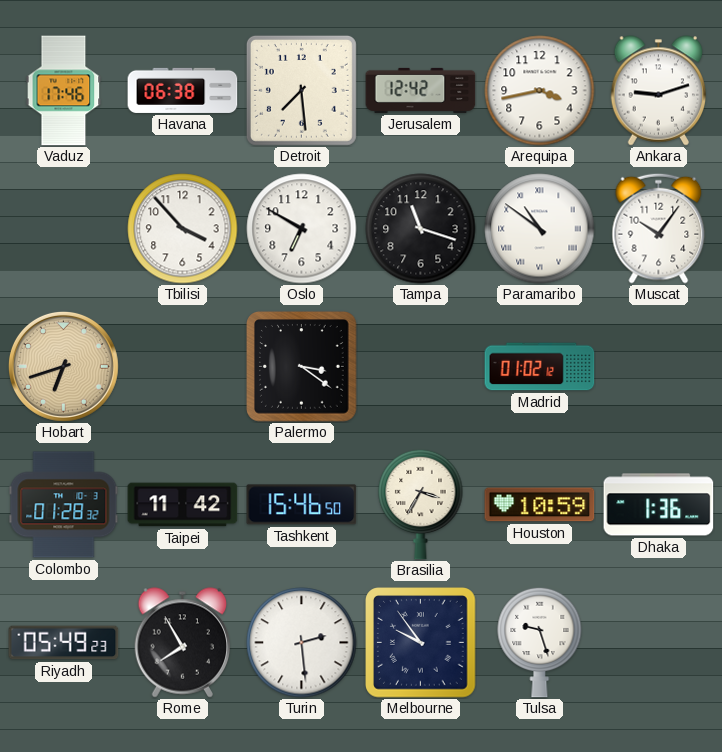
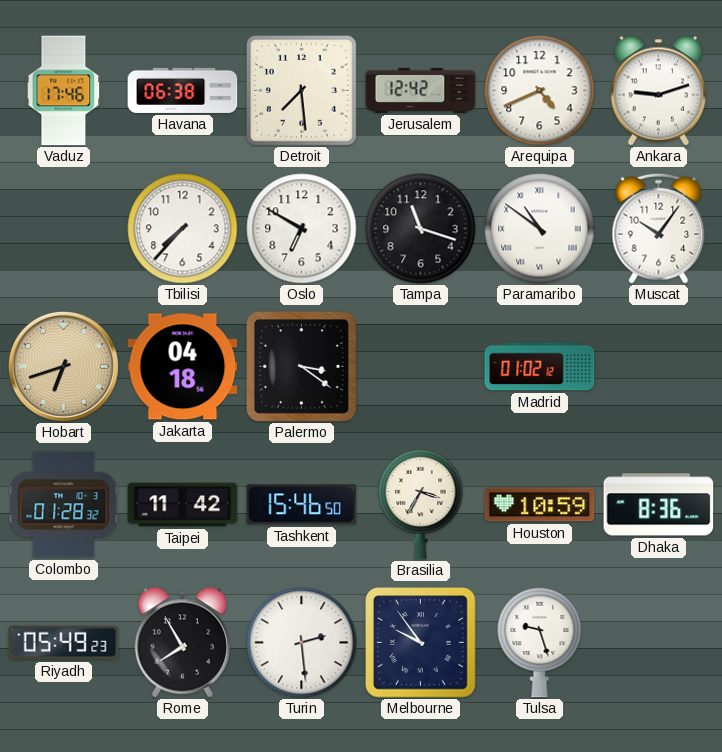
Arequipa: 3:43 -> 4:41
Tbilisi: 3:53 -> 7:37
Jakarta: none -> 04:18
Dhaka: 1:36 -> 8:36
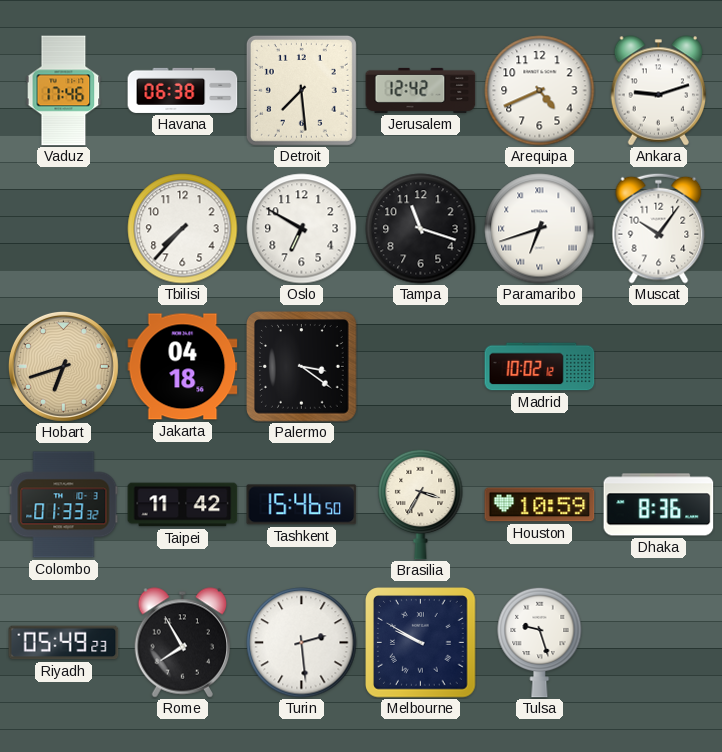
Paramaribo: 10:51 -> 6:42
Madrid: 01:02 -> 10:02
Colombo: 01:28 -> 01:33
Melbourne: 9:54 -> 9:50
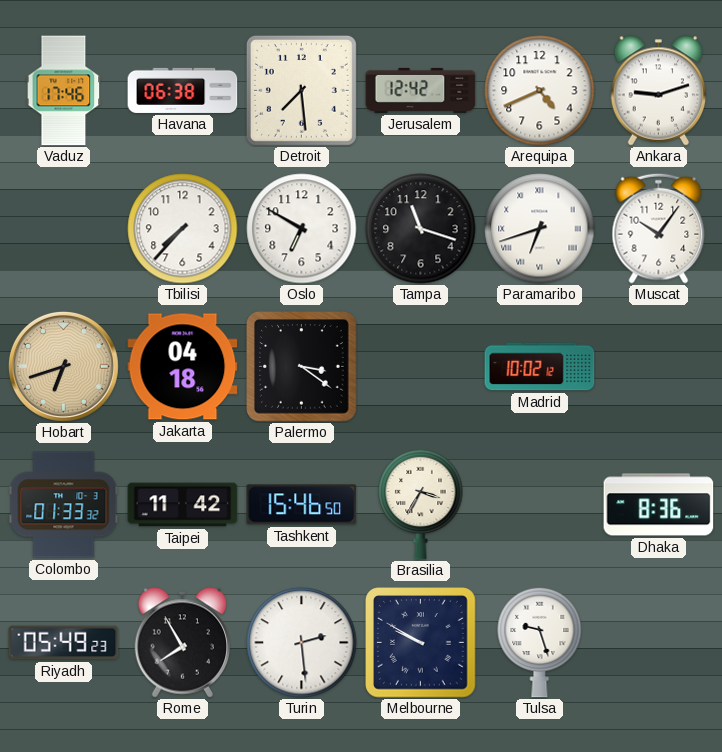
Houston: 10:59 -> none
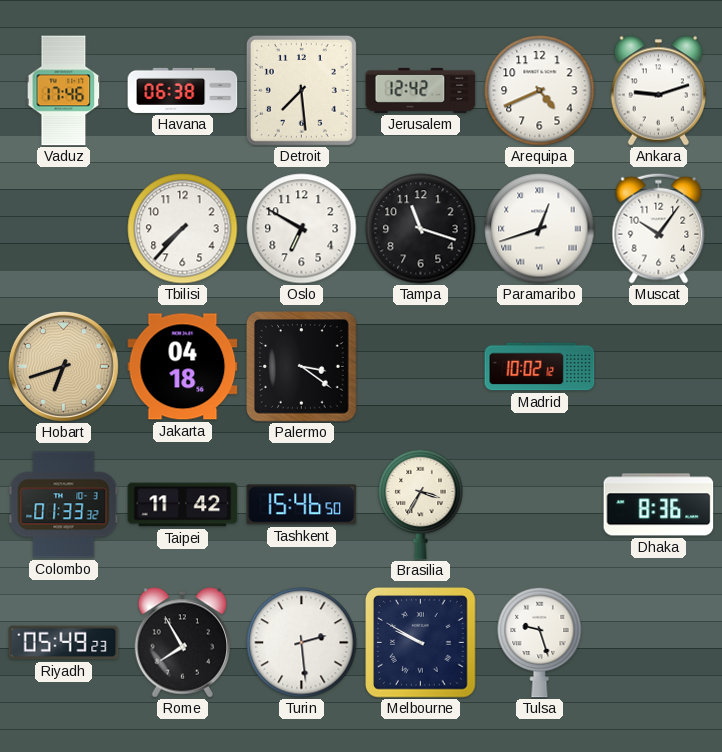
Paramaribo: 6:42 -> 12:42
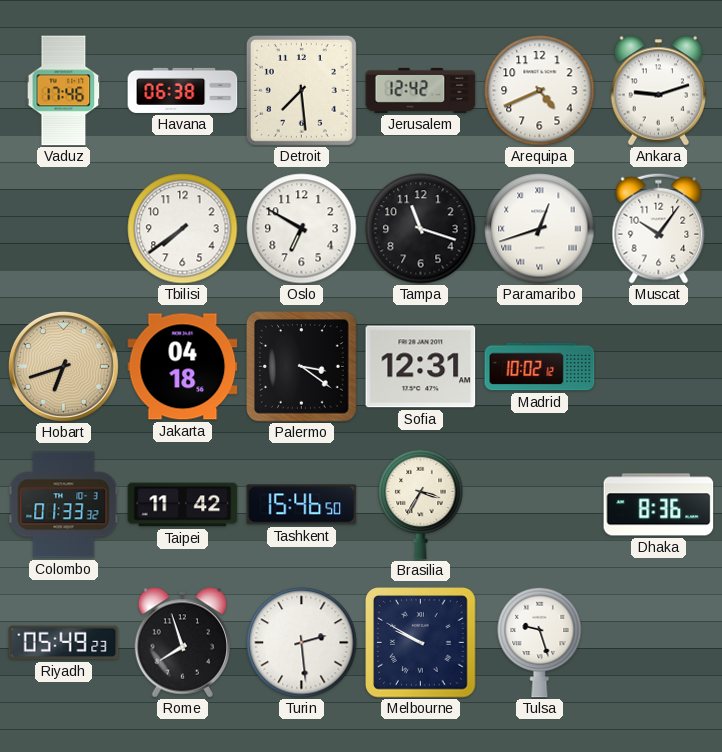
Tbilisi: 7:37 -> 7:39
Sofia: none -> 12:31
Rome: 7:55 -> 7:57
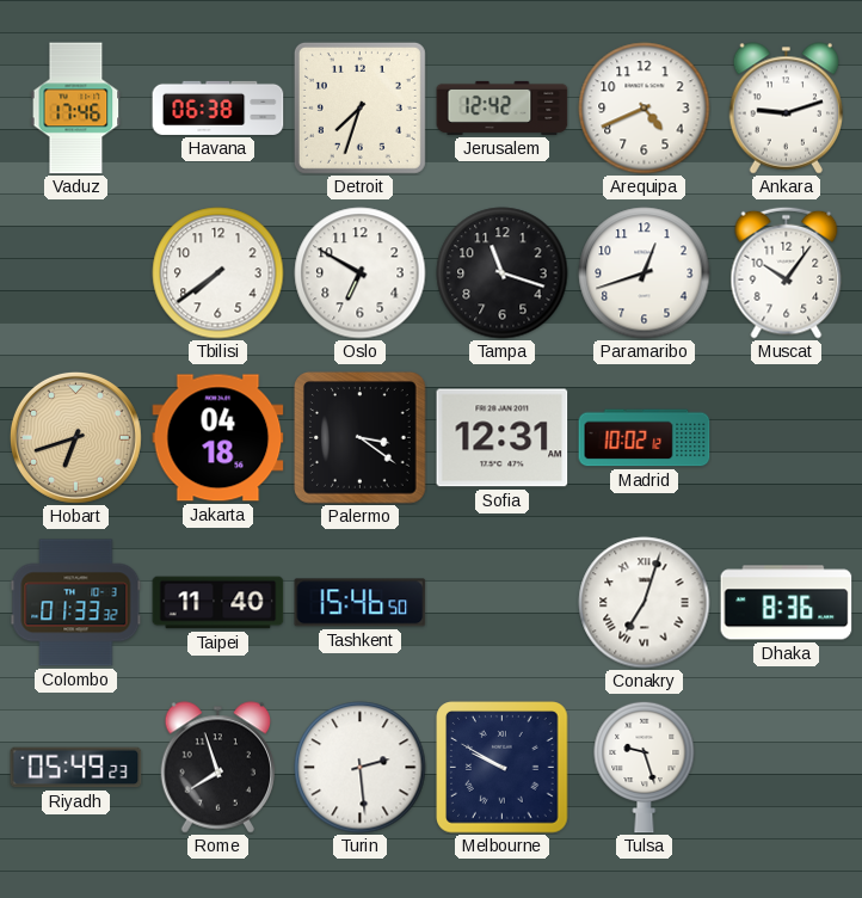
Detroit: 7:29 -> 7:33
Paramaribo numerals: Roman -> Arabic
Taipei: 11:42 -> 11:40
Brasilia: 3:35 -> none
Conakry: none -> 7:03
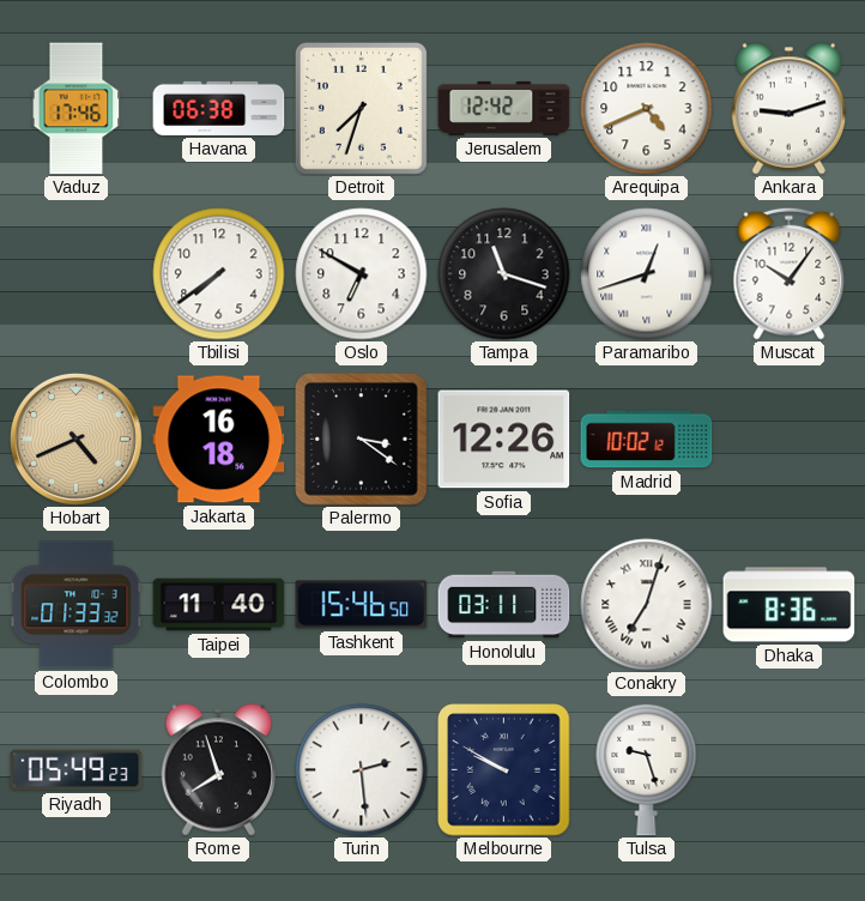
Paramaribo numerals: Arabic -> Roman
Hobart: 6:42 -> 4:41
Jakarta: 04:18 -> 16:18
Sofia: 12:31 -> 12:26
Honolulu: none -> 03:11
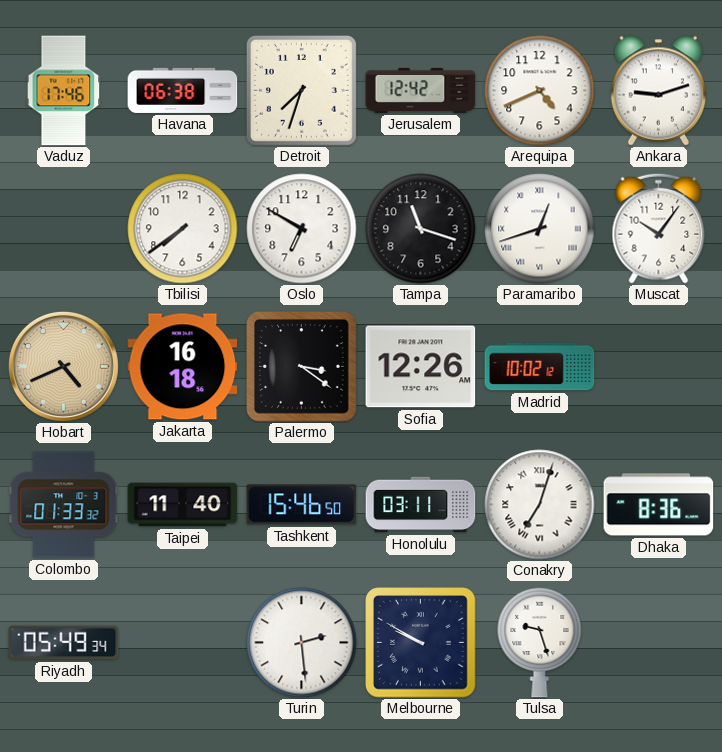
Riyadh: 05:49:23 -> 05:49:34
Rome: 7:57 -> none
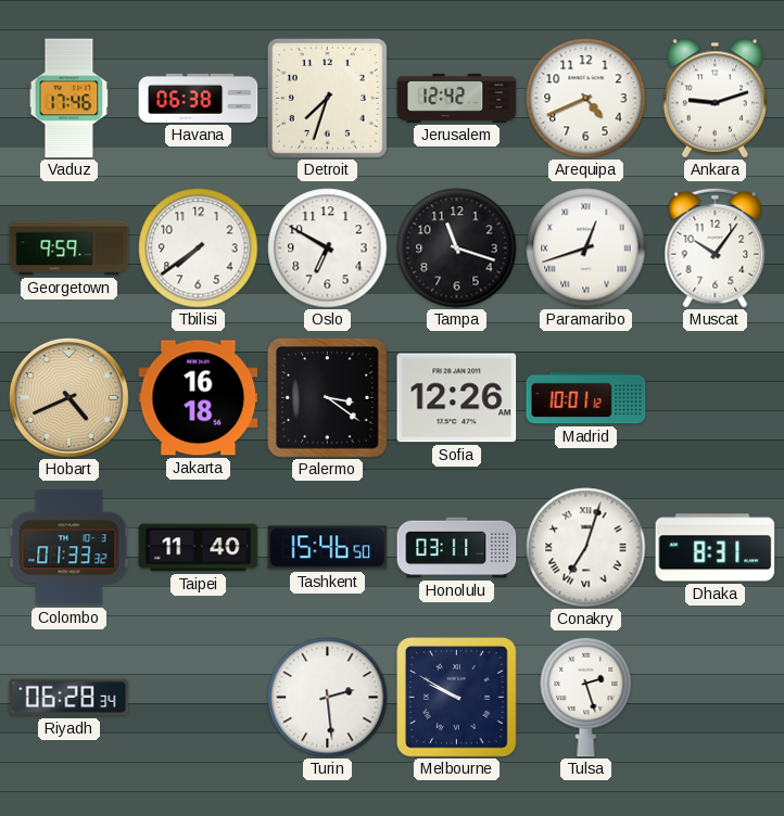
Georgetown: none -> 9:59
Madrid: 10:02 -> 10:01
Dhaka: 8:36 -> 8:31
Riyadh: 05:49 -> 06:28
Tulsa: 9:27 -> 2:27
